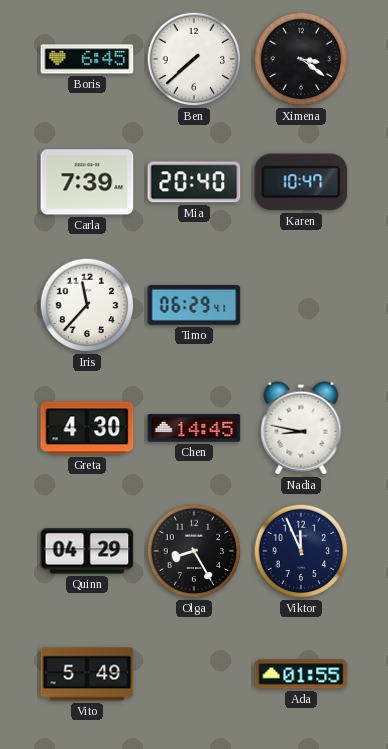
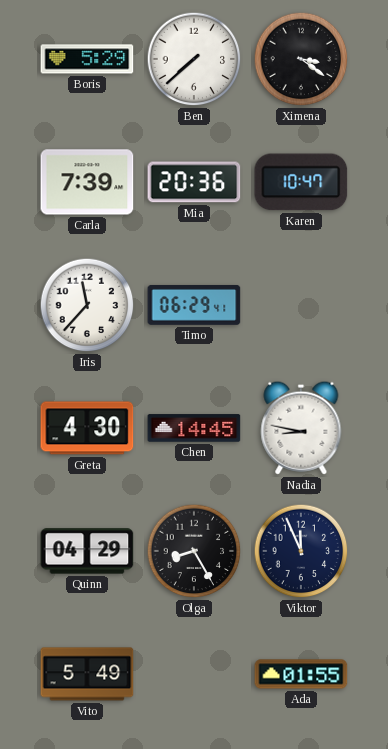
Boris: 6:45 -> 5:29
Mia: 20:40 -> 20:36
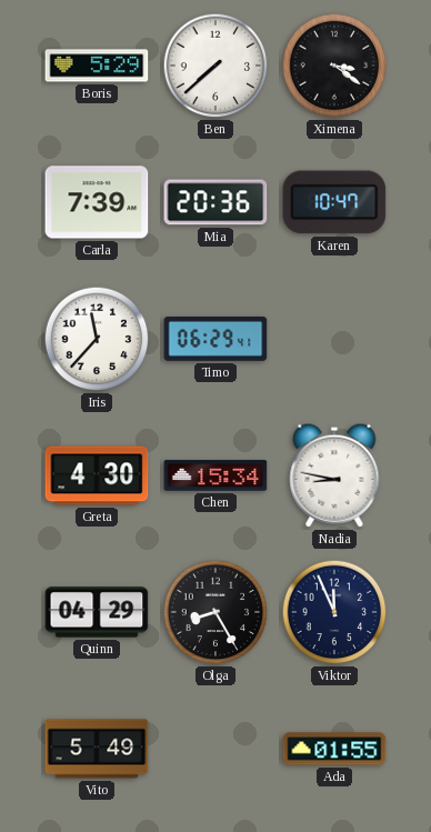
Chen: 14:45 -> 15:34
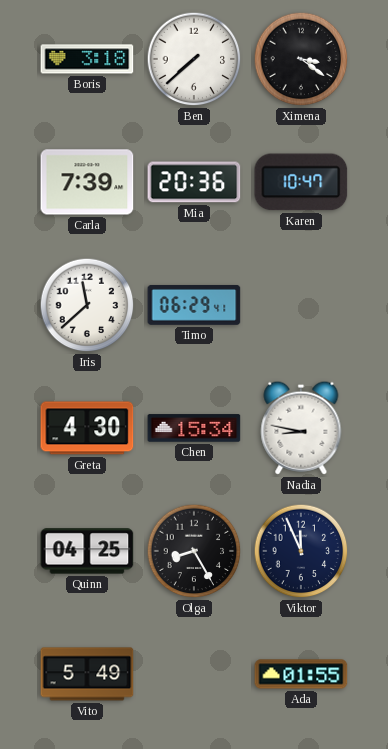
Boris: 5:29 -> 3:18
Iris: 11:37 -> 11:38
Quinn: 04:29 -> 04:25
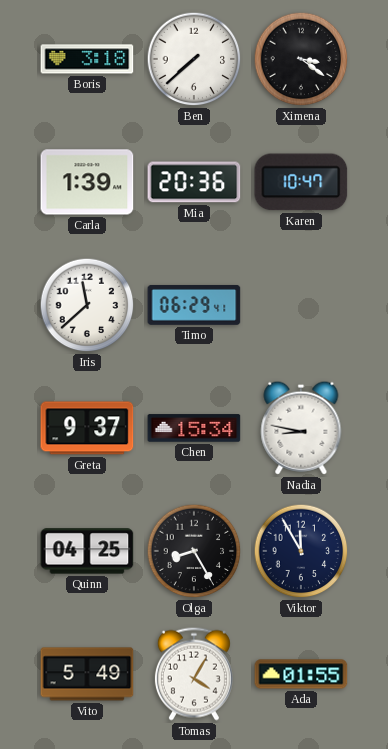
Carla: 7:39 -> 1:39
Greta: 4:30 -> 9:37
Viktor: 11:56 -> 11:55
Tomas: none -> 4:05
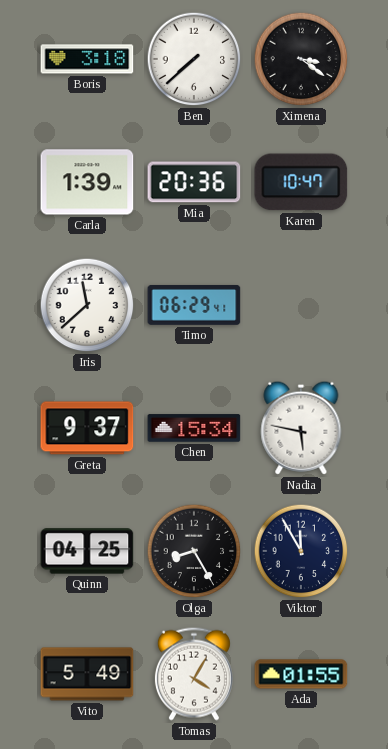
Nadia: 8:47 -> 5:47
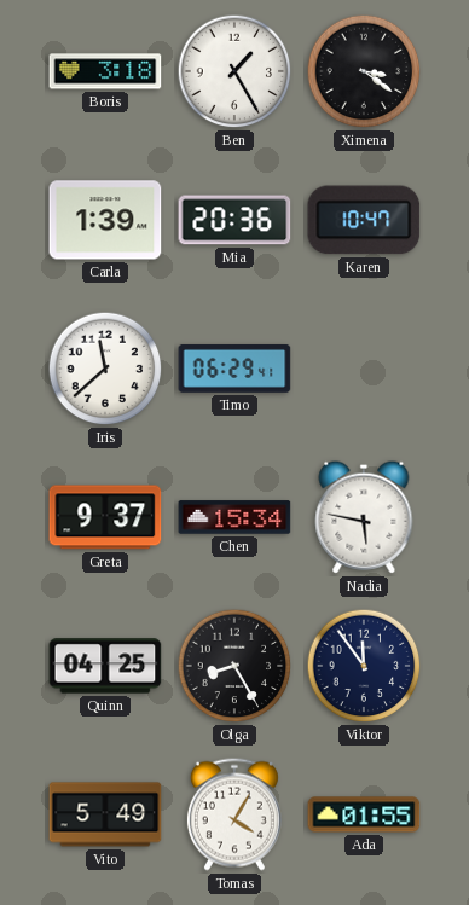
Ben: 7:38 -> 1:25
Viktor: 11:55 -> 11:54
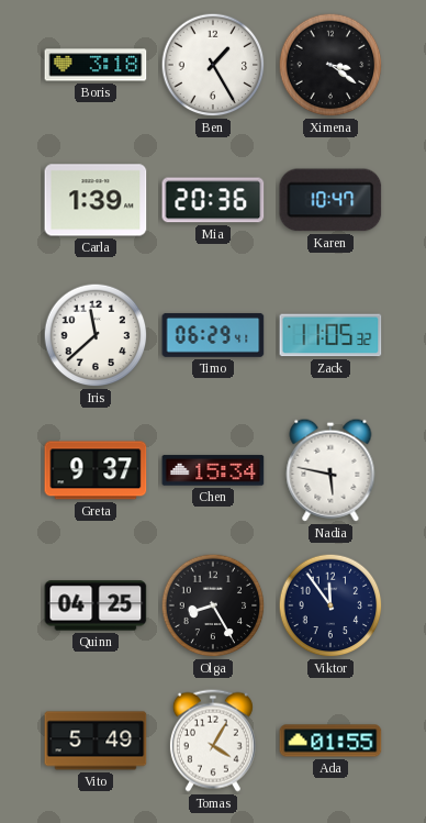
Zack: none -> 11:05
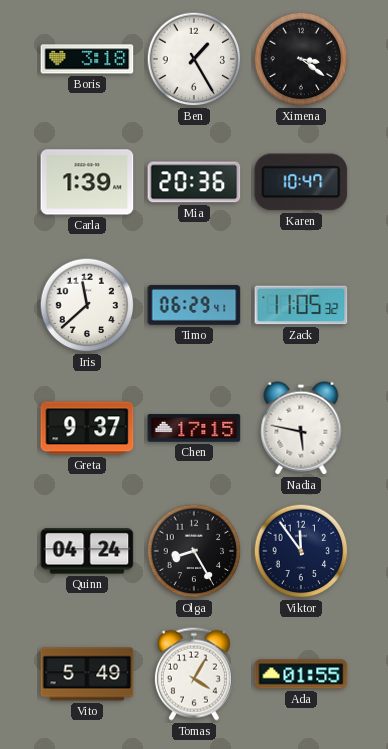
Chen: 15:34 -> 17:15
Quinn: 04:25 -> 04:24
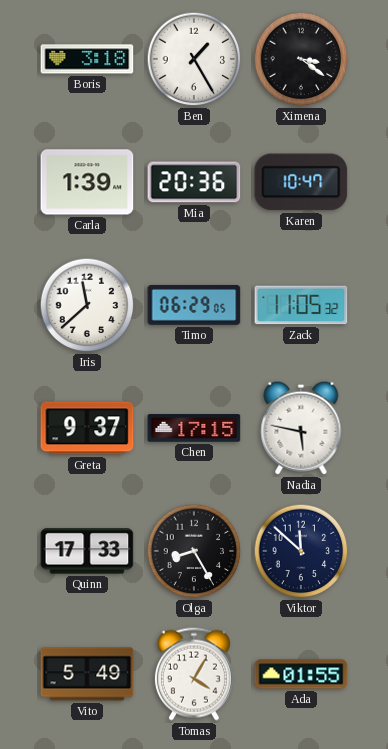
Timo: 06:29:41 -> 06:29:05
Quinn: 04:24 -> 17:33
Viktor: 11:54 -> 11:52
